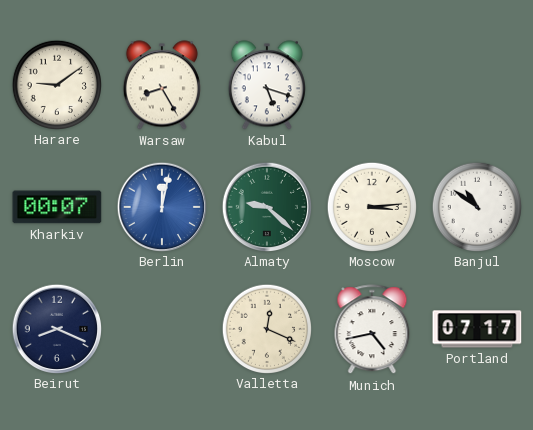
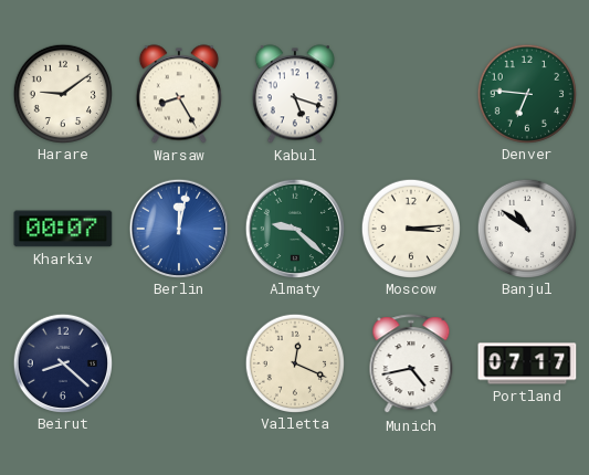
Denver: none -> 6:46
Beirut: 8:19 -> 8:22
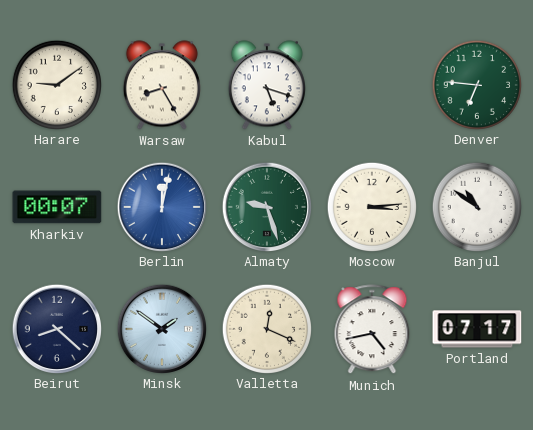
Almaty: 9:22 -> 9:27
Minsk: none -> 1:51
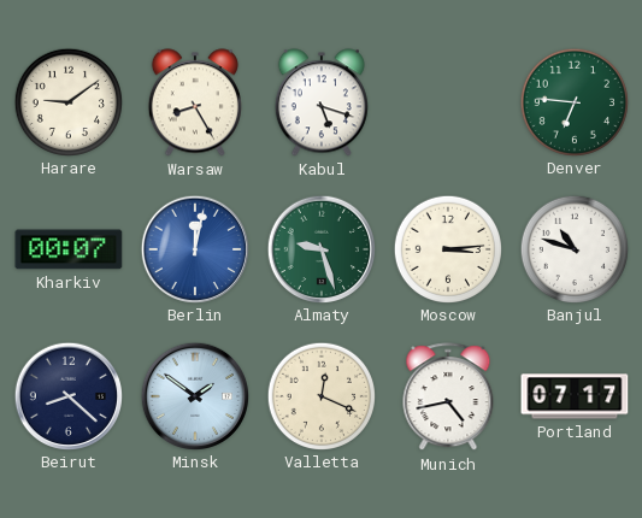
Banjul: 10:51 -> 10:48
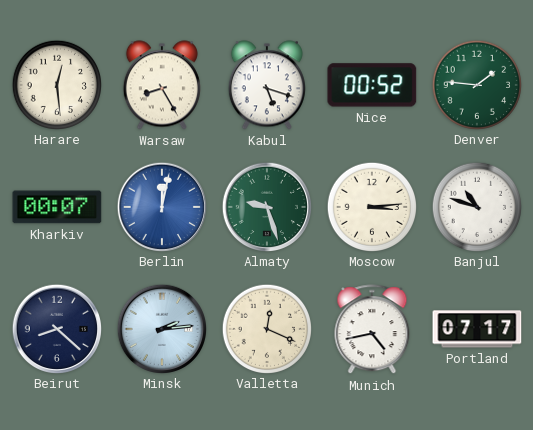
Harare: 9:09 -> 12:29
Nice: none -> 00:52
Denver: 6:46 -> 1:46
Minsk: 1:51 -> 2:14
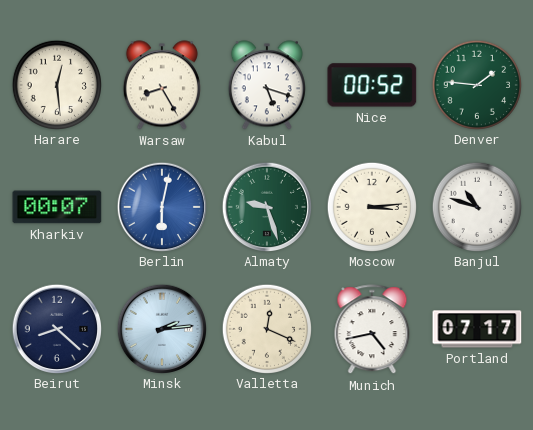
Berlin: 12:02 -> 6:02
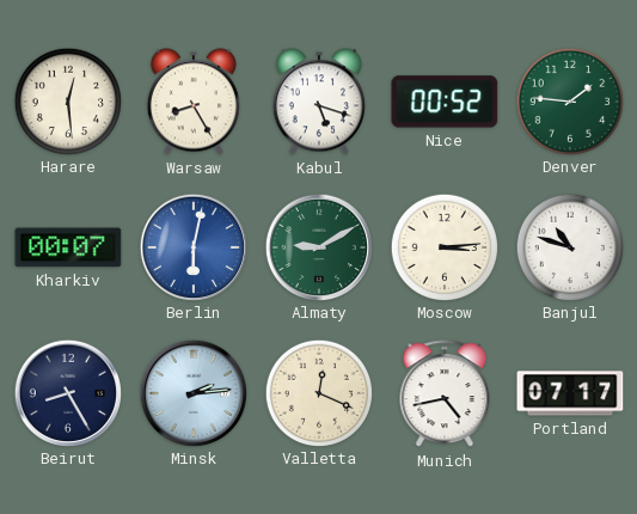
Almaty: 9:27 -> 9:10
Beirut: 8:22 -> 8:25
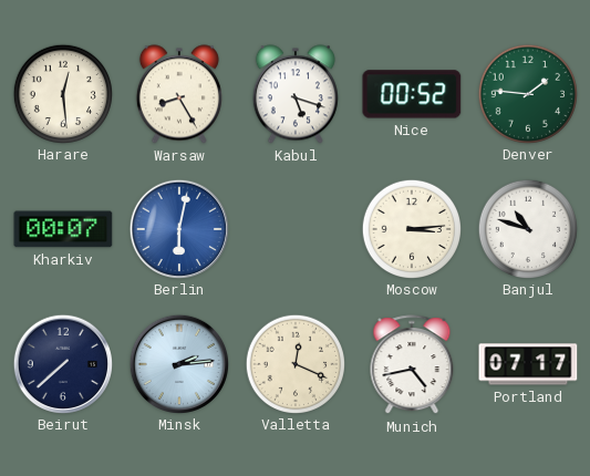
Almaty: 9:10 -> none
Beirut: 8:25 -> 7:38
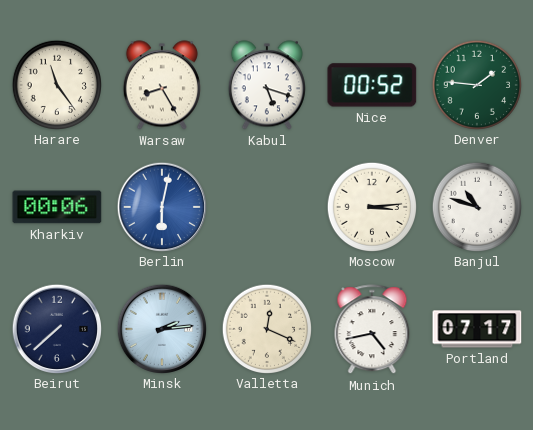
Harare: 12:29 -> 11:24
Kharkiv: 00:07 -> 00:06
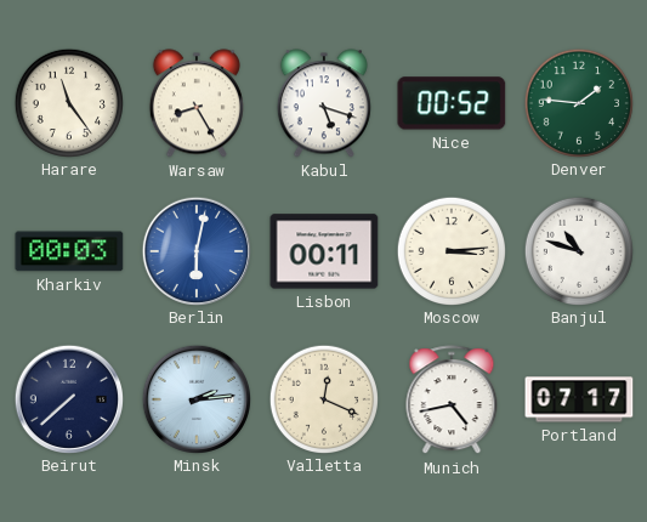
Kharkiv: 00:06 -> 00:03
Lisbon: none -> 00:11
